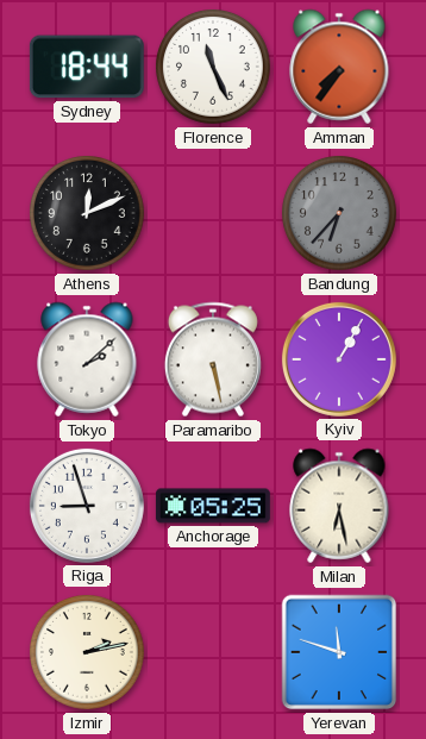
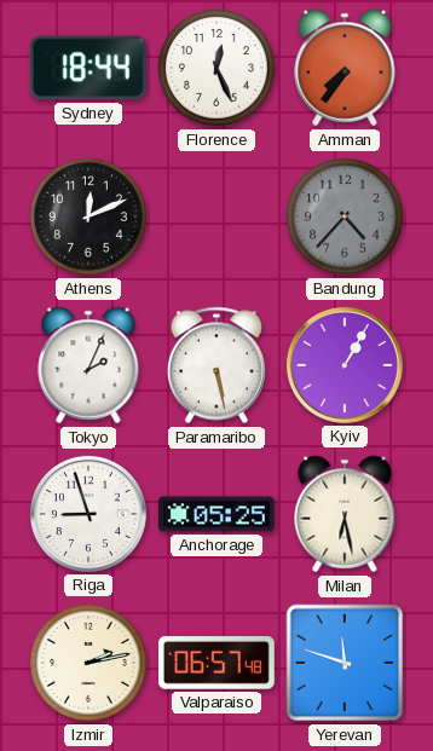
Florence: 11:26 -> 12:26
Bandung: 6:37 -> 4:37
Tokyo: 2:08 -> 2:04
Valparaiso: none -> 06:57
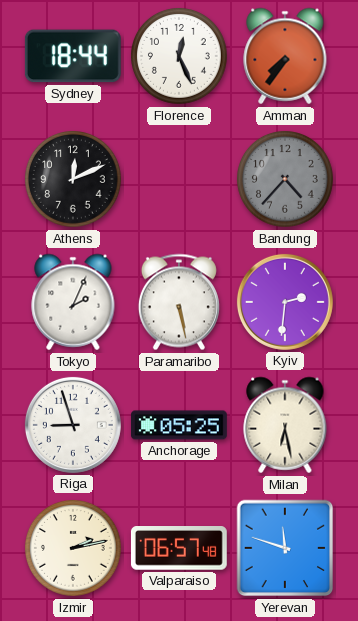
Kyiv: 1:05 -> 2:31
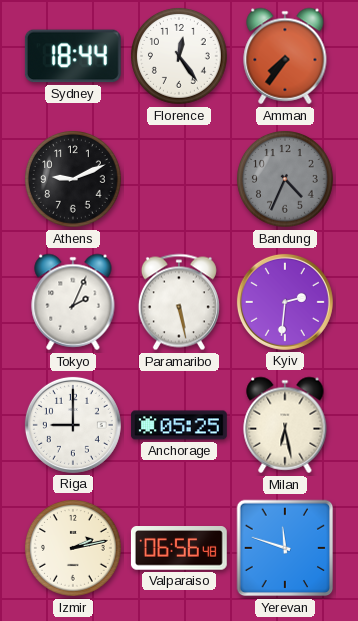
Florence: 12:26 -> 12:24
Athens: 12:11 -> 9:11
Bandung: 4:37 -> 4:34
Riga: 8:57 -> 9:00
Valparaiso: 06:57 -> 06:56
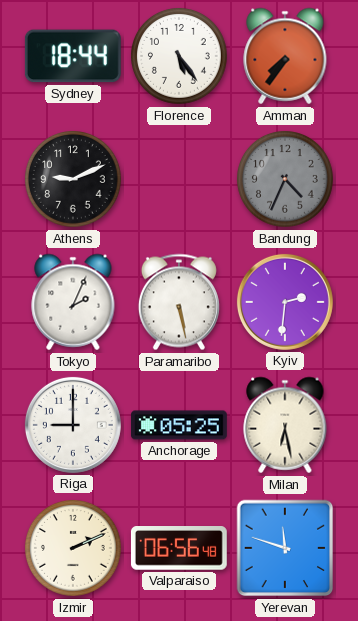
Florence: 12:24 -> 5:24
Izmir: 2:13 -> 2:11
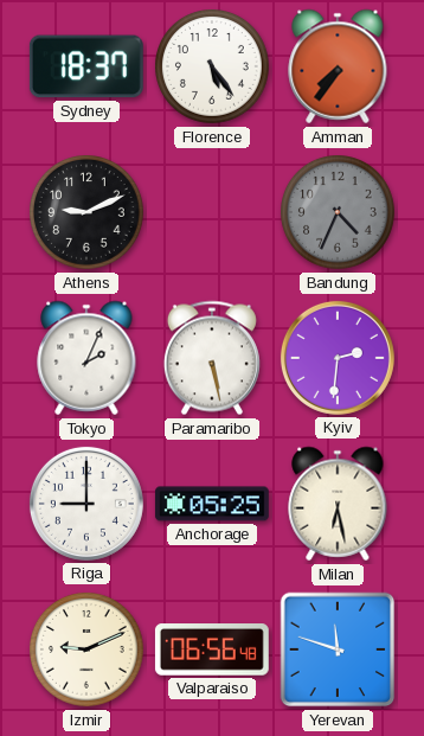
Sydney: 18:44 -> 18:37
Izmir: 2:11 -> 9:11
